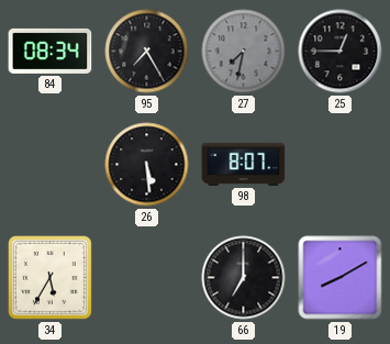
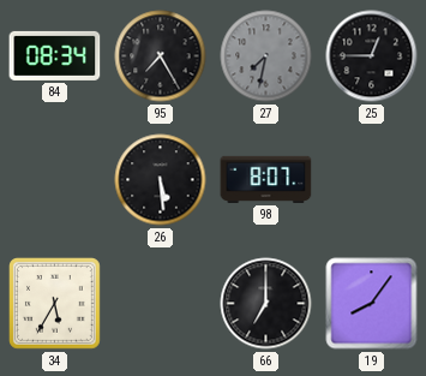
19: 8:10 -> 8:06
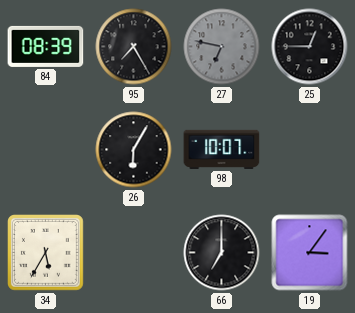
84: 08:34 -> 08:39
27: 7:32 -> 6:47
26: 5:29 -> 6:05
98: 8:07 -> 10:07
19: 8:06 -> 3:06
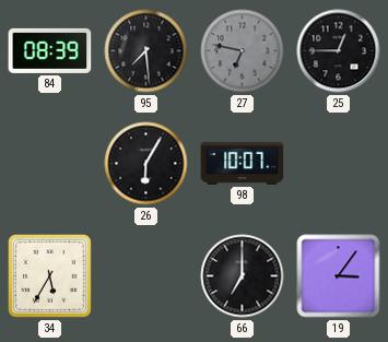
95: 7:25 -> 7:29
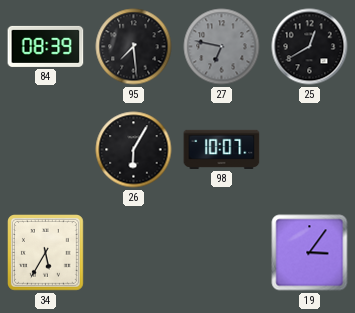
25: 12:45 -> 12:40
66: 7:00 -> none
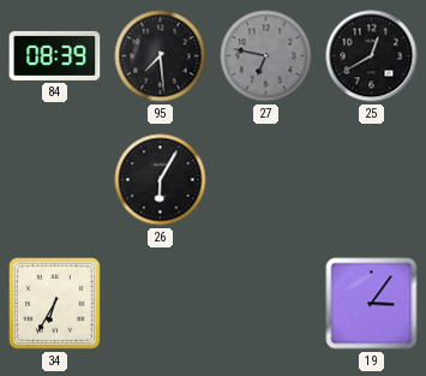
98: 10:07 -> none
34: 5:35 -> 6:35
